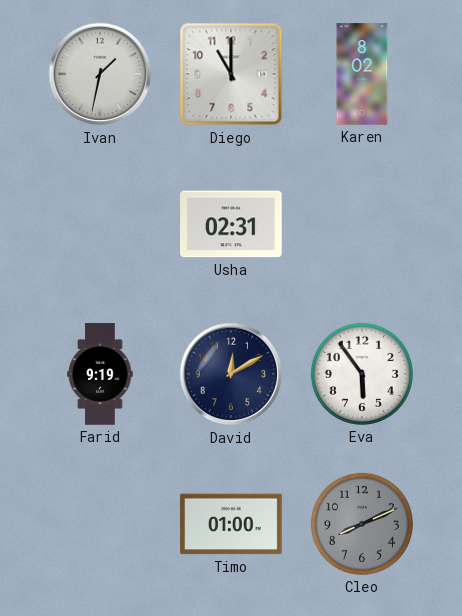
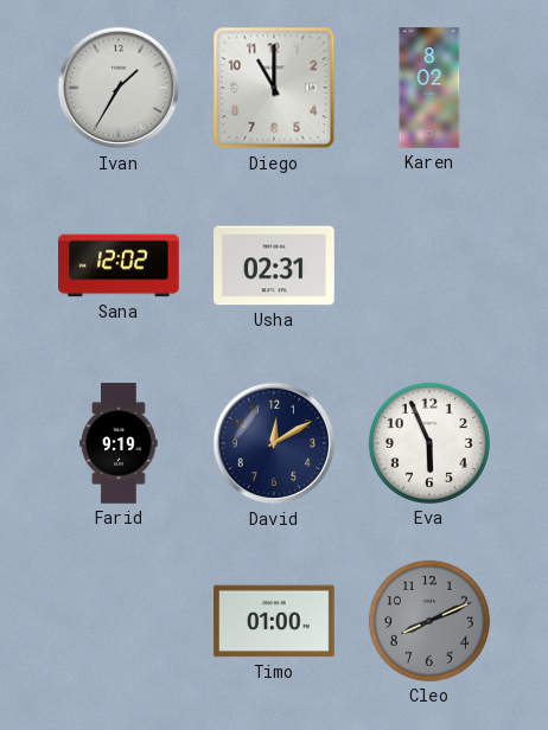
Ivan: 1:32 -> 1:35
Sana: none -> 12:02
Eva: 5:54 -> 5:56
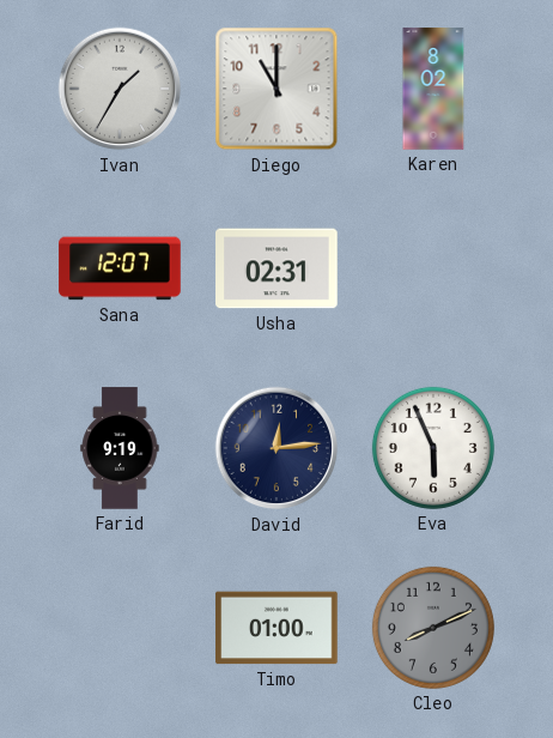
Sana: 12:02 -> 12:07
David: 12:10 -> 12:14
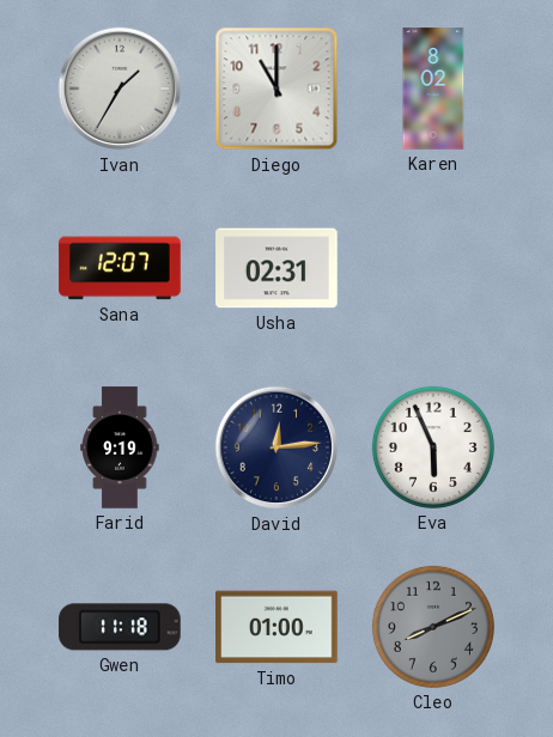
Gwen: none -> 11:18
